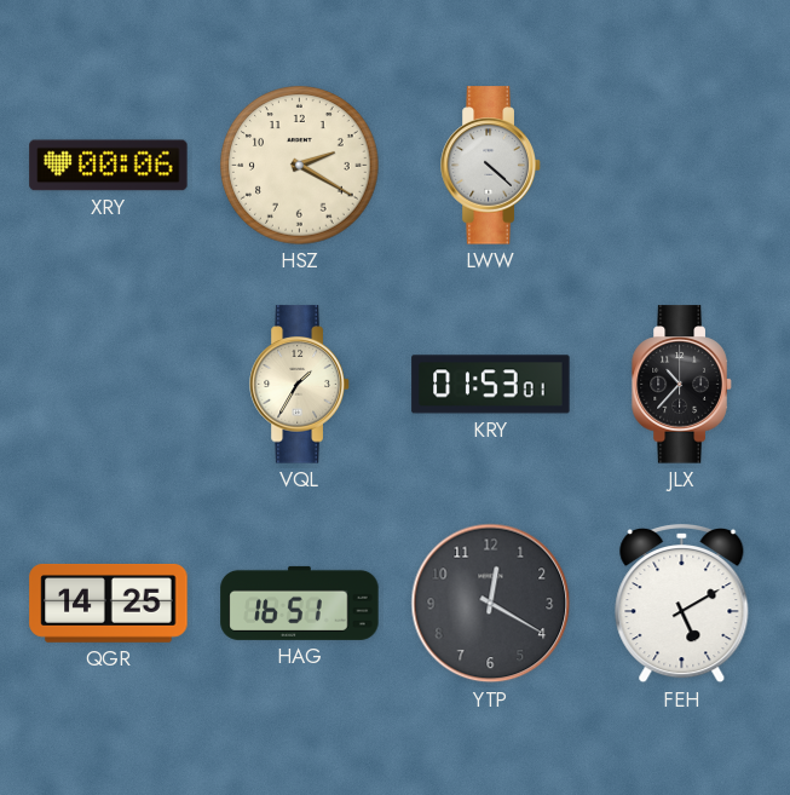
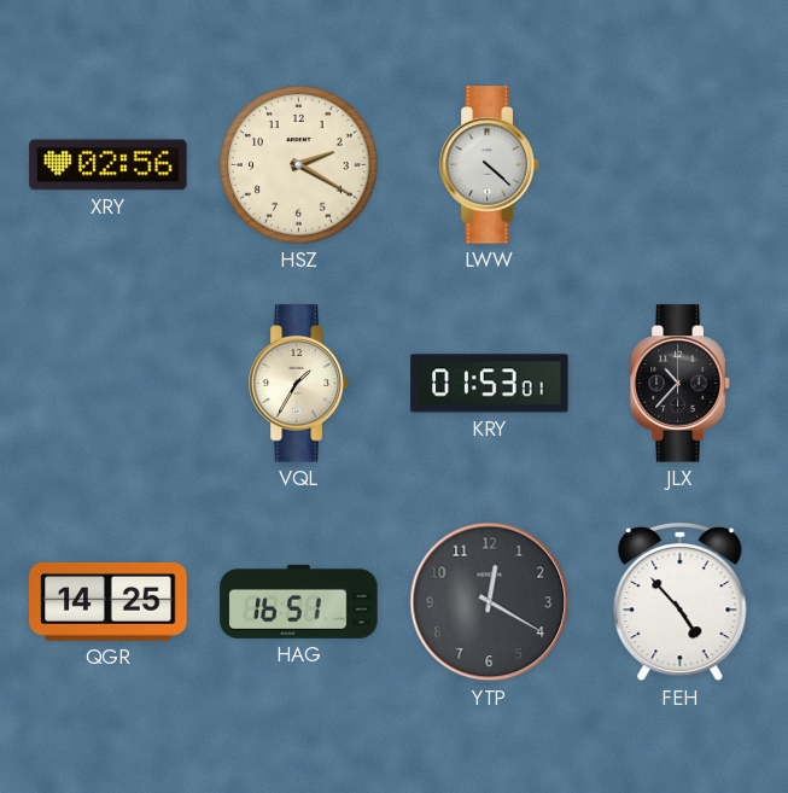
XRY: 00:06 -> 02:56
FEH: 5:10 -> 4:53
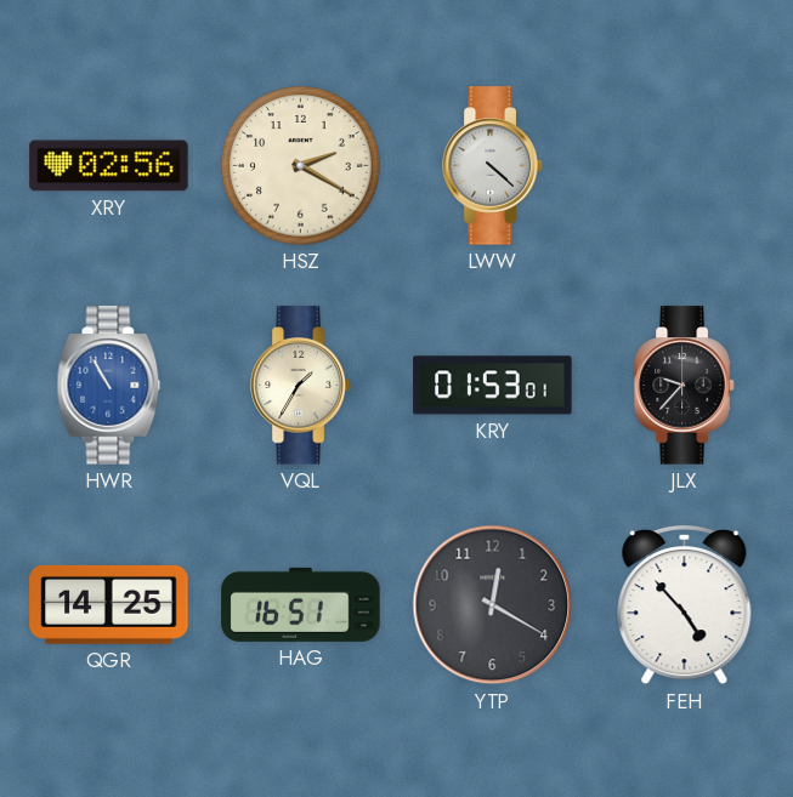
HWR: none -> 10:55
JLX: 10:37 -> 9:37
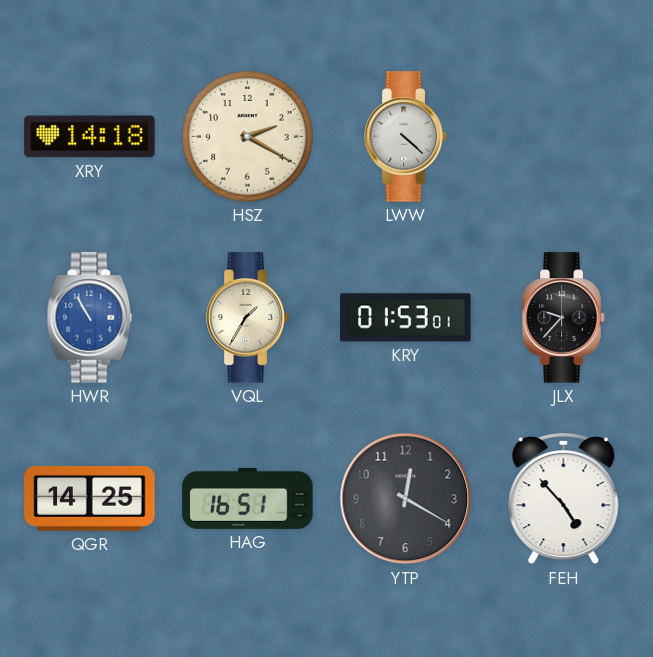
XRY: 02:56 -> 14:18
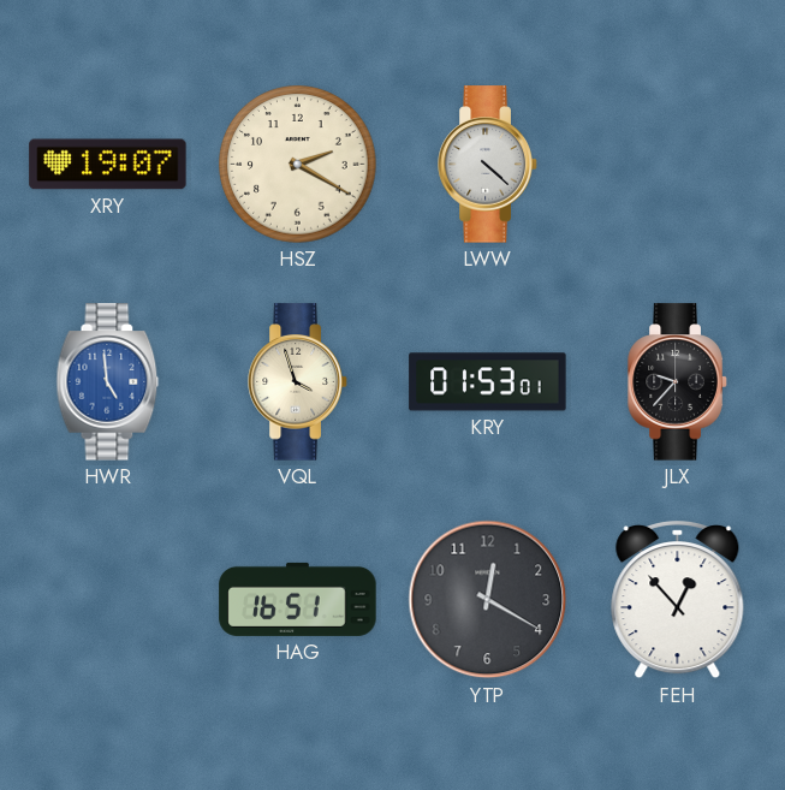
XRY: 14:18 -> 19:07
HWR: 10:55 -> 4:59
VQL: 1:35 -> 3:57
QGR: 14:25 -> none
FEH: 4:53 -> 12:53
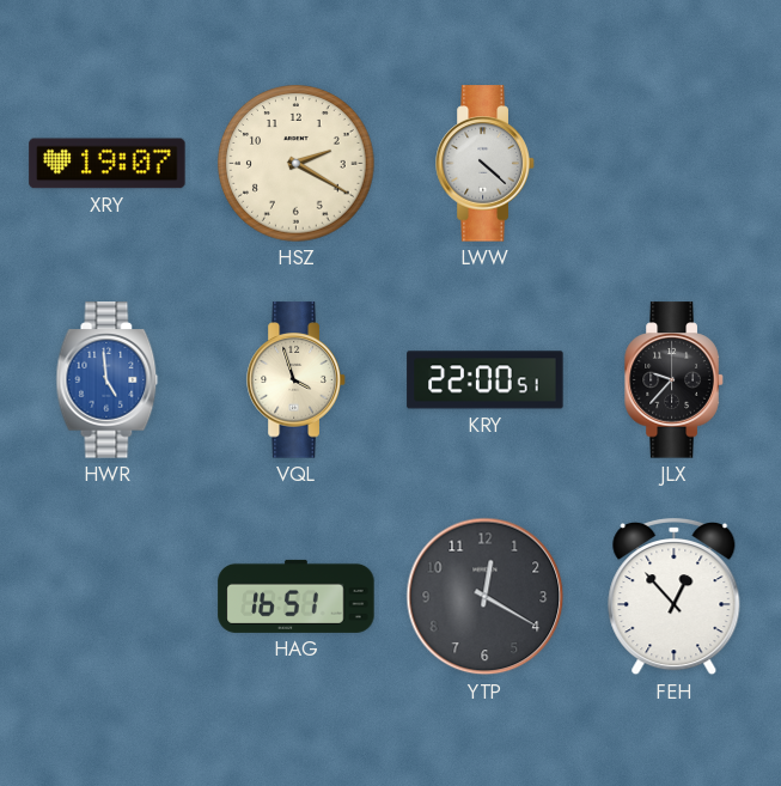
KRY: 01:53 -> 22:00
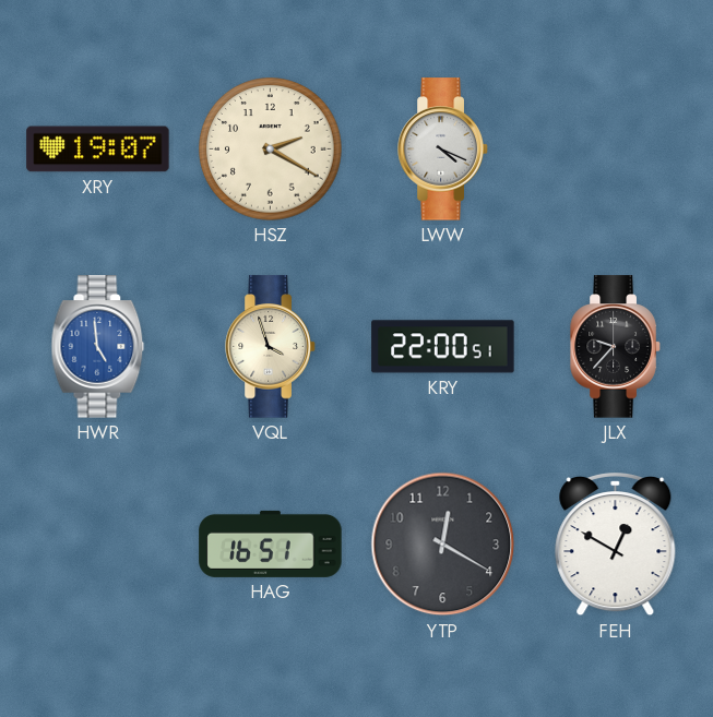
LWW: 4:22 -> 4:19
FEH: 12:53 -> 12:50
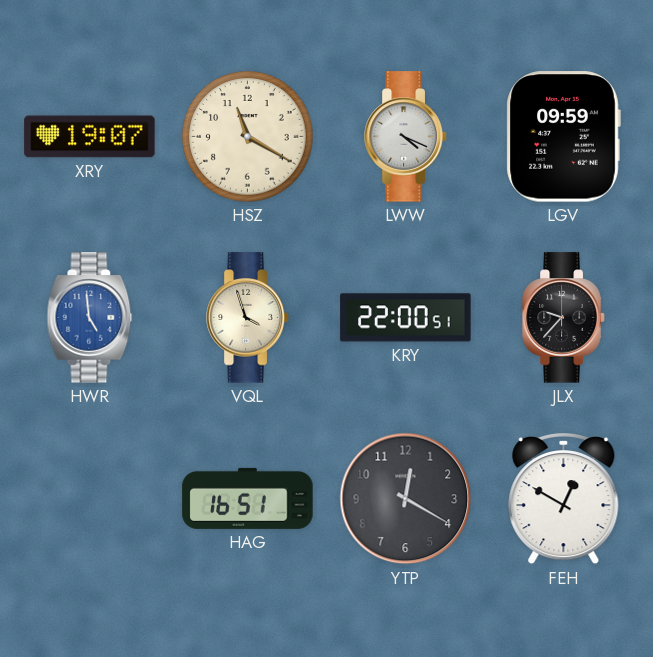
HSZ: 2:20 -> 11:20
LGV: none -> 09:59
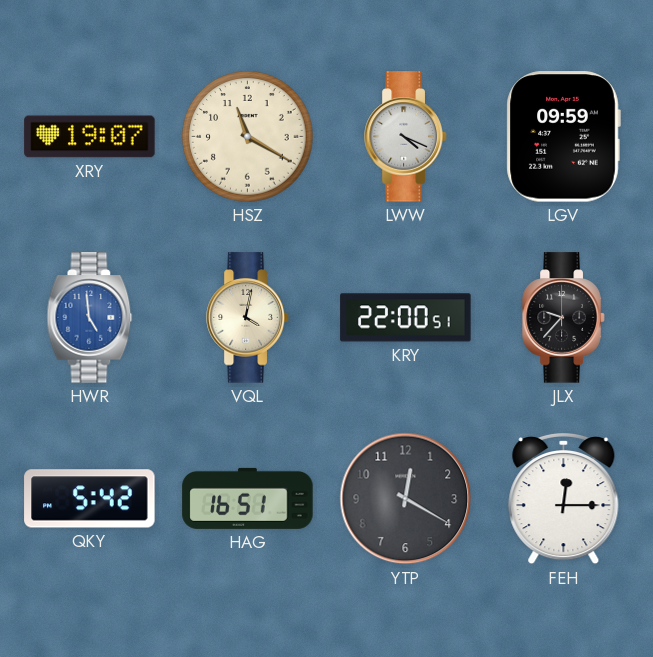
VQL: 3:57 -> 4:02
QKY: none -> 5:42
FEH: 12:50 -> 12:15
